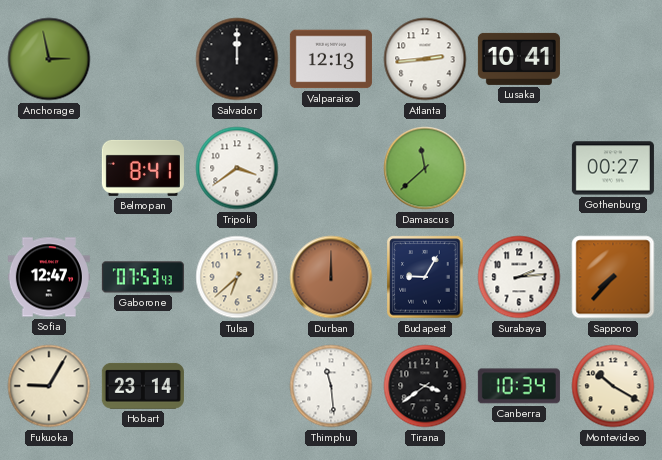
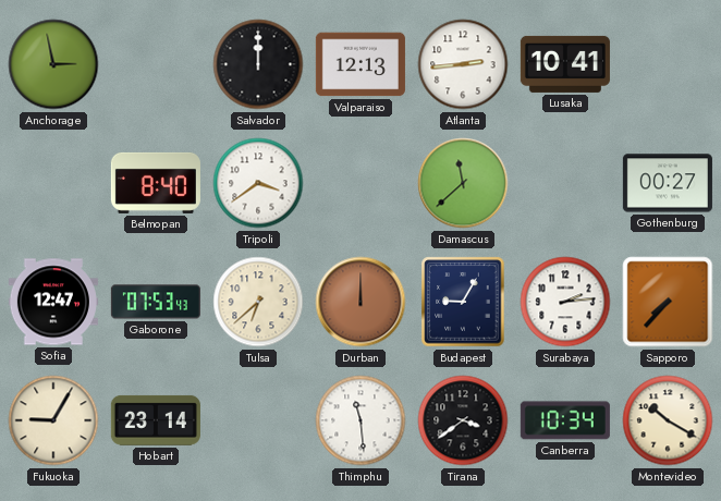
Belmopan: 8:41 -> 8:40
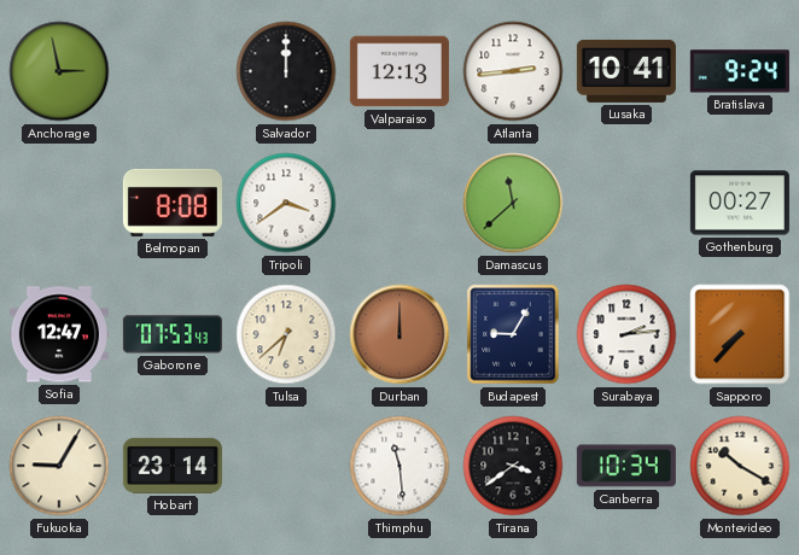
Bratislava: none -> 9:24
Belmopan: 8:40 -> 8:08
